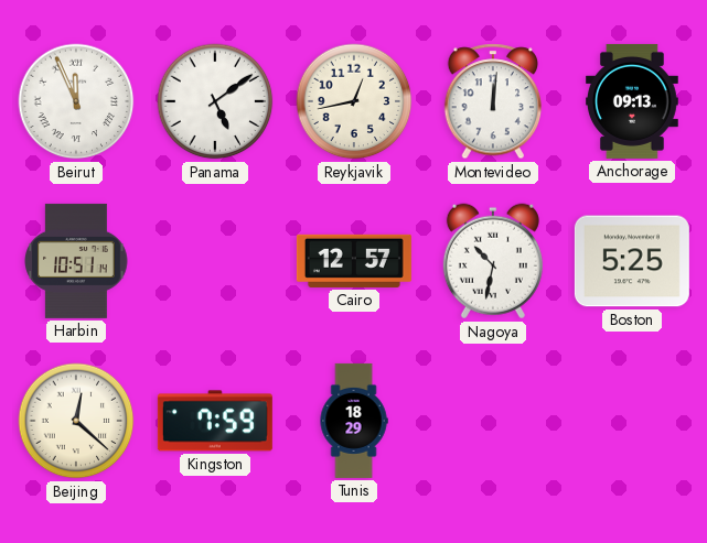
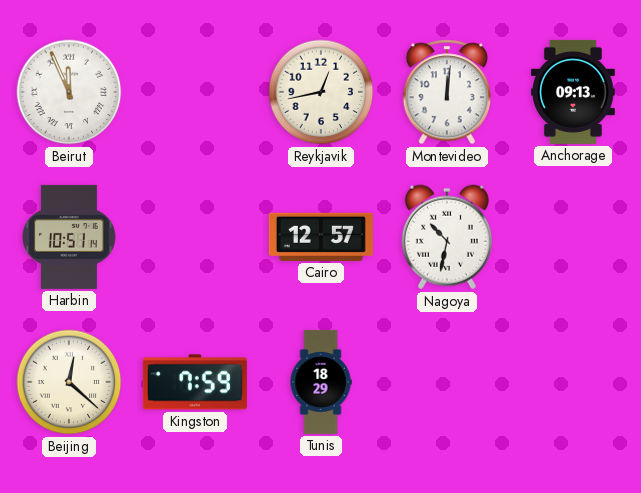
Panama: 5:09 -> none
Boston: 5:25 -> none
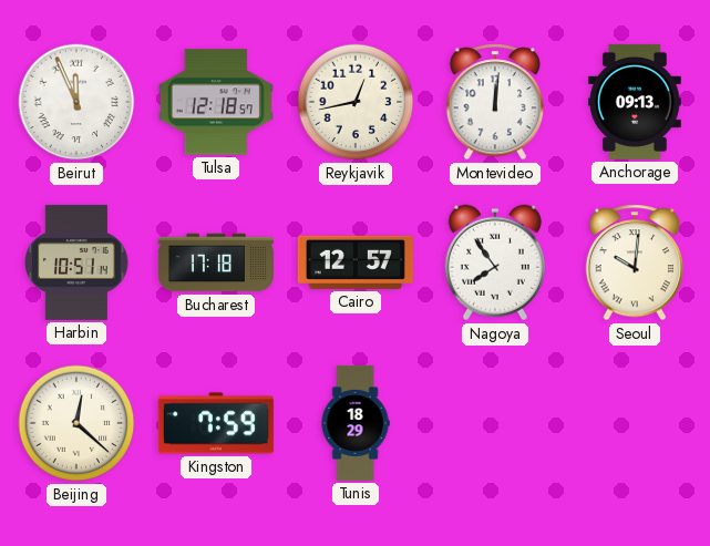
Tulsa: none -> 12:18
Bucharest: none -> 17:18
Nagoya: 10:32 -> 7:54
Seoul: none -> 10:01
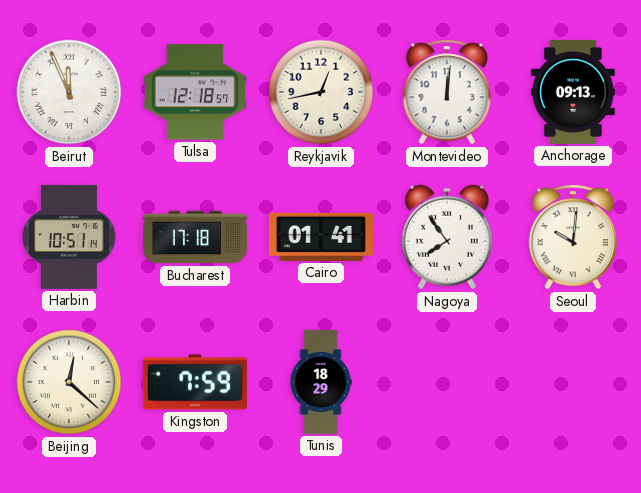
Cairo: 12:57 -> 01:41
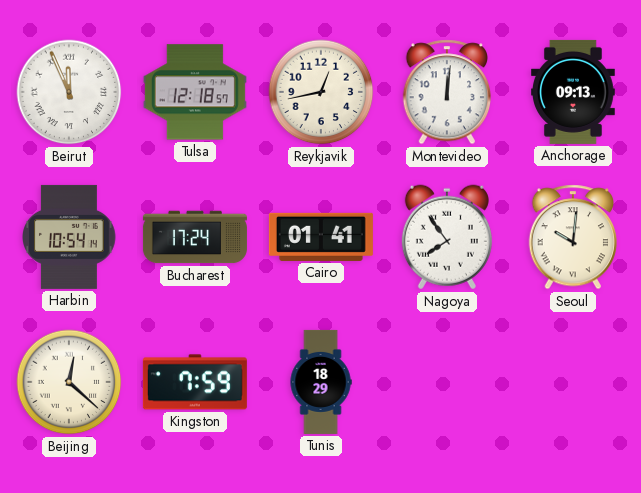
Harbin: 10:51 -> 10:54
Bucharest: 17:18 -> 17:24
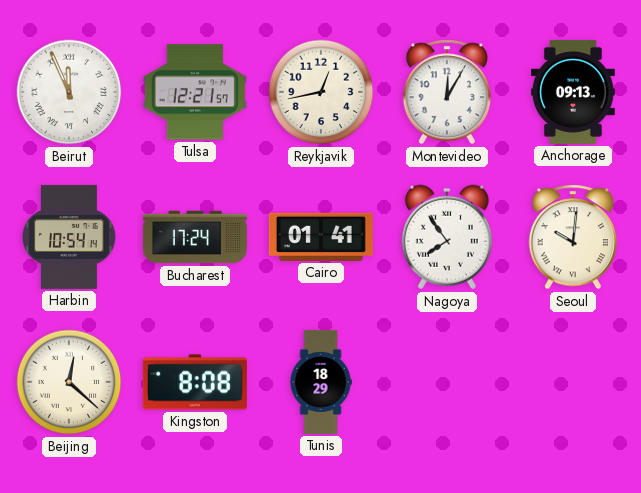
Tulsa: 12:18 -> 12:21
Montevideo: 12:01 -> 12:05
Kingston: 7:59 -> 8:08
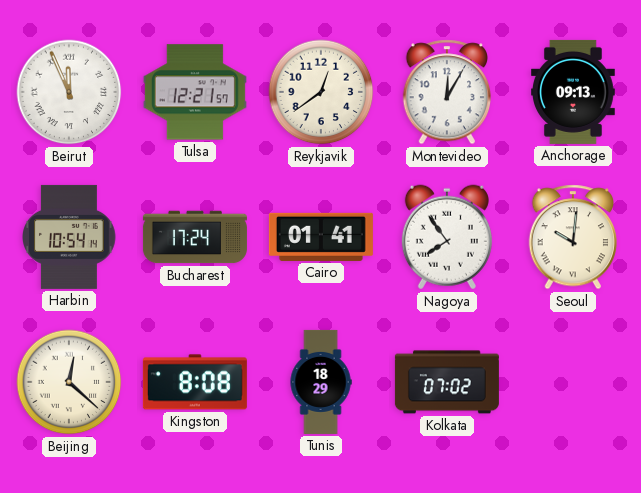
Reykjavik: 12:43 -> 12:39
Kolkata: none -> 07:02
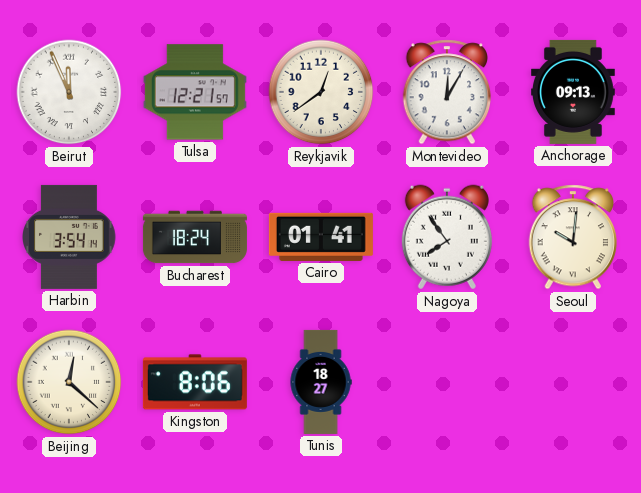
Harbin: 10:54 -> 3:54
Bucharest: 17:24 -> 18:24
Kingston: 8:08 -> 8:06
Tunis: 18:29 -> 18:27
Kolkata: 07:02 -> none
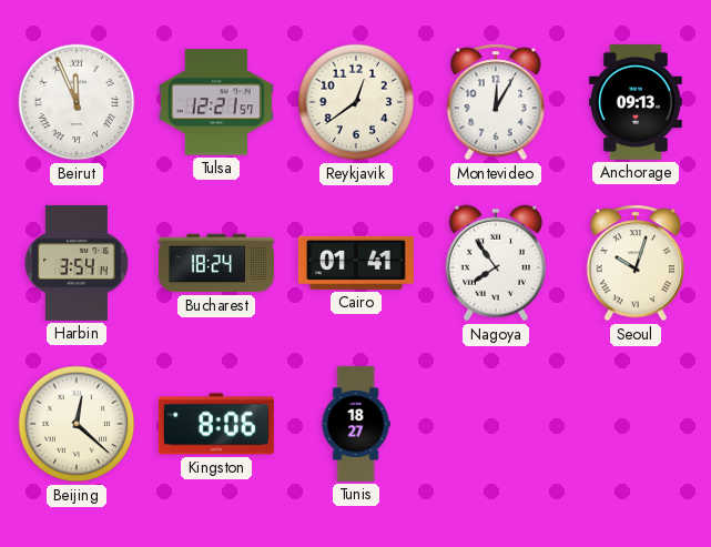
Seoul: 10:01 -> 10:03
